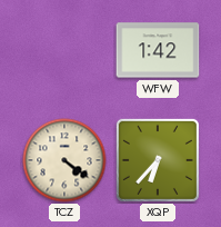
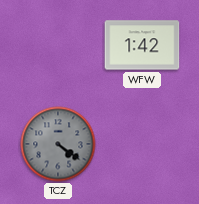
TCZ dial: cream -> grey
XQP: 6:37 -> none
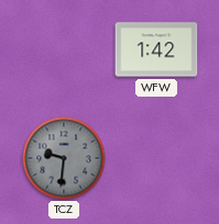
TCZ: 4:21 -> 9:31
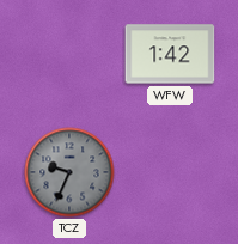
TCZ: 9:31 -> 9:34
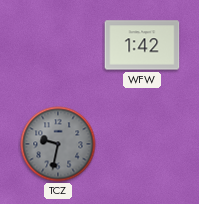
TCZ: 9:34 -> 9:32
